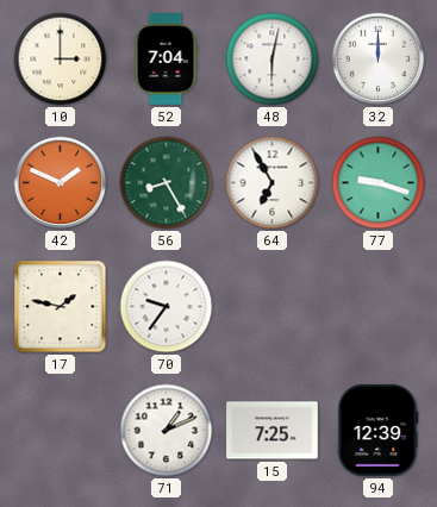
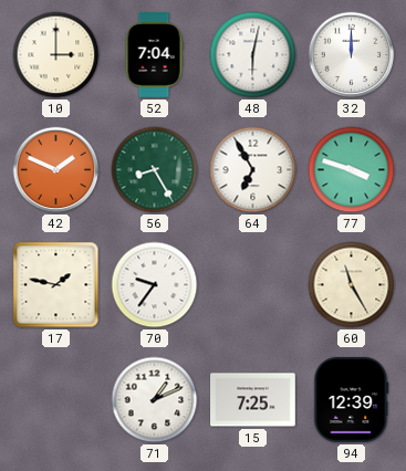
77: 9:18 -> 3:48
60: none -> 11:25
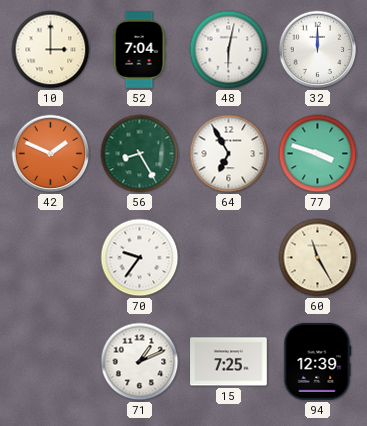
17: 1:47 -> none
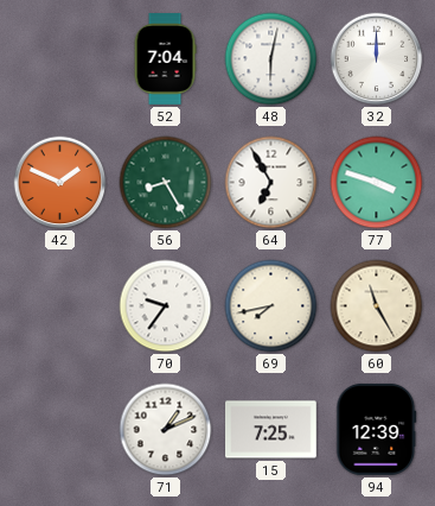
10: 3:00 -> none
69: none -> 7:43
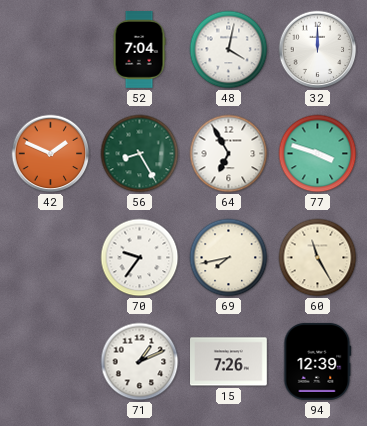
48: 6:02 -> 4:02
15: 7:25 -> 7:26
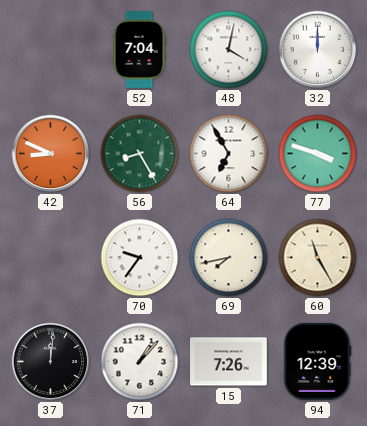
42: 1:49 -> 8:49
37: none -> 12:01
71: 1:11 -> 1:07
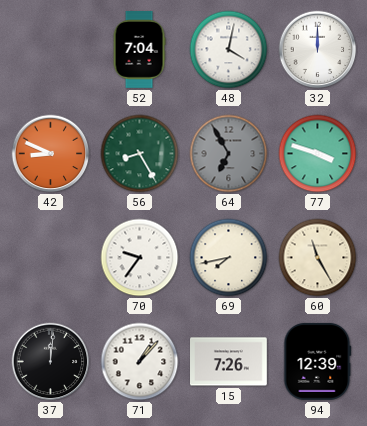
64 dial: white -> grey
